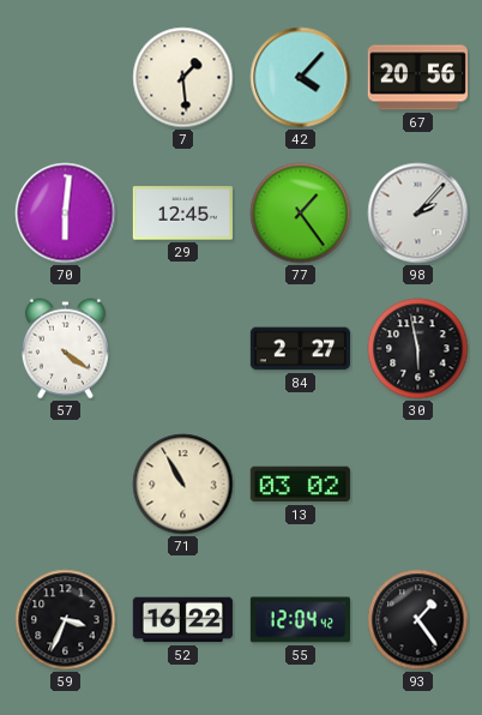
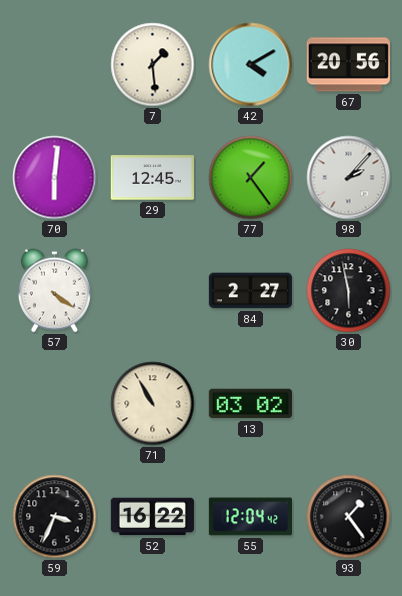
42: 4:07 -> 4:10
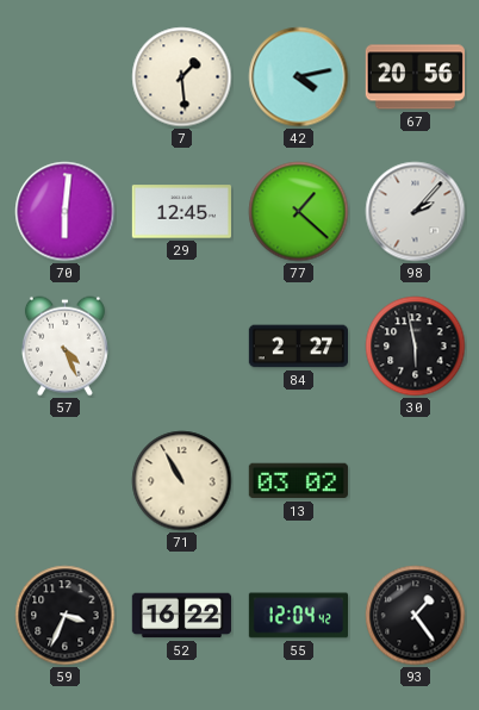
42: 4:10 -> 4:13
77: 1:24 -> 1:22
57: 4:21 -> 4:26
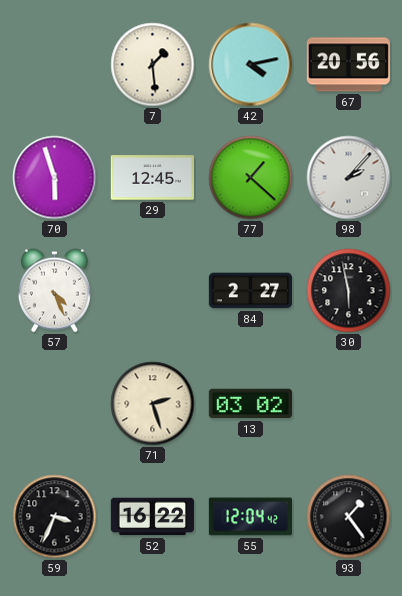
70: 6:01 -> 5:57
71: 10:55 -> 2:27
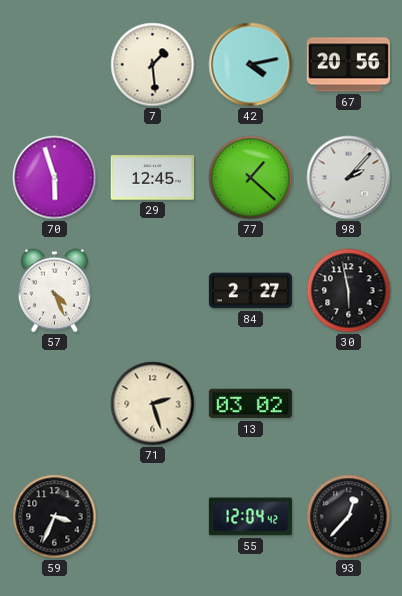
52: 16:22 -> none
93: 1:24 -> 12:37
